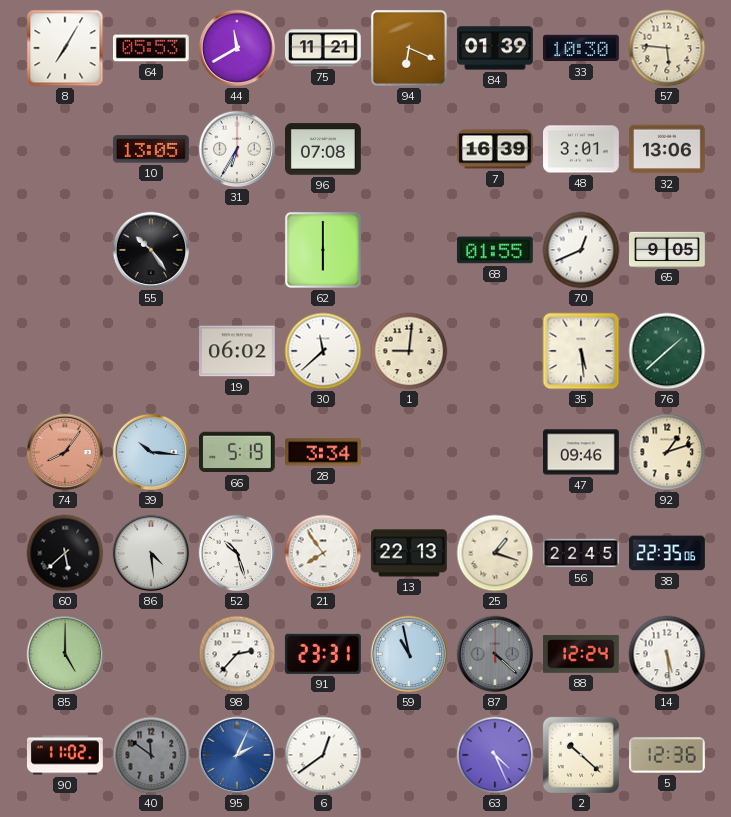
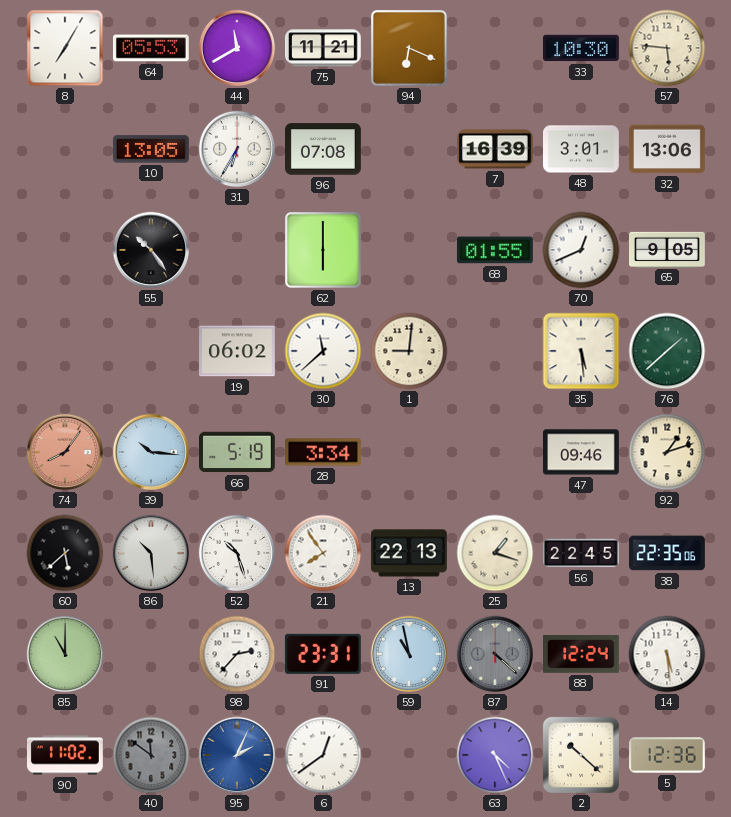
84: 01:39 -> none
86: 4:29 -> 10:29
85: 5:00 -> 11:00
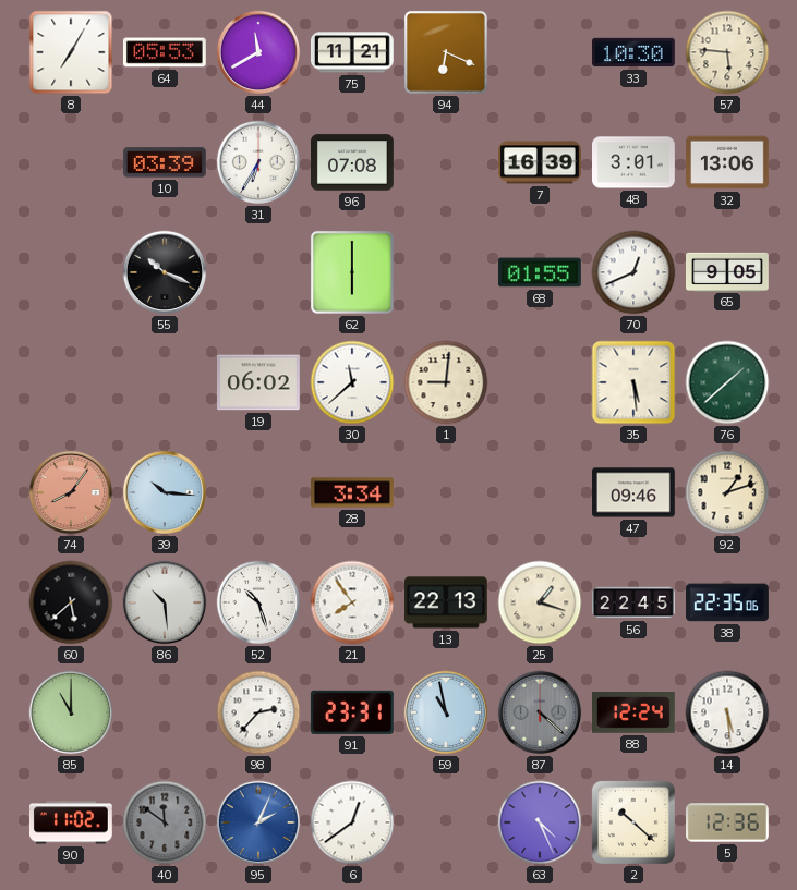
10: 13:05 -> 03:39
55: 10:24 -> 10:19
66: 5:19 -> none
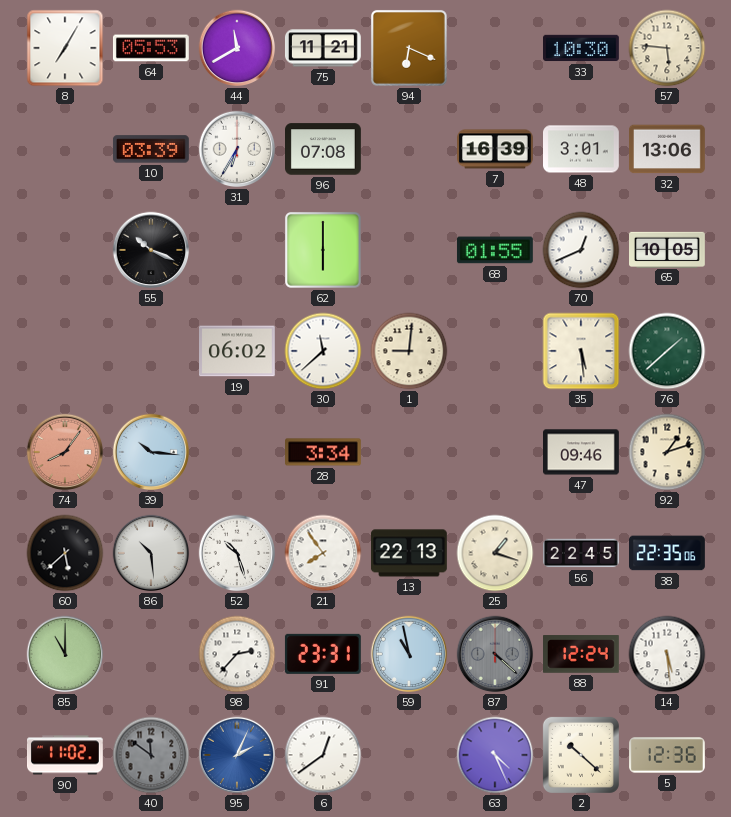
65: 9:05 -> 10:05
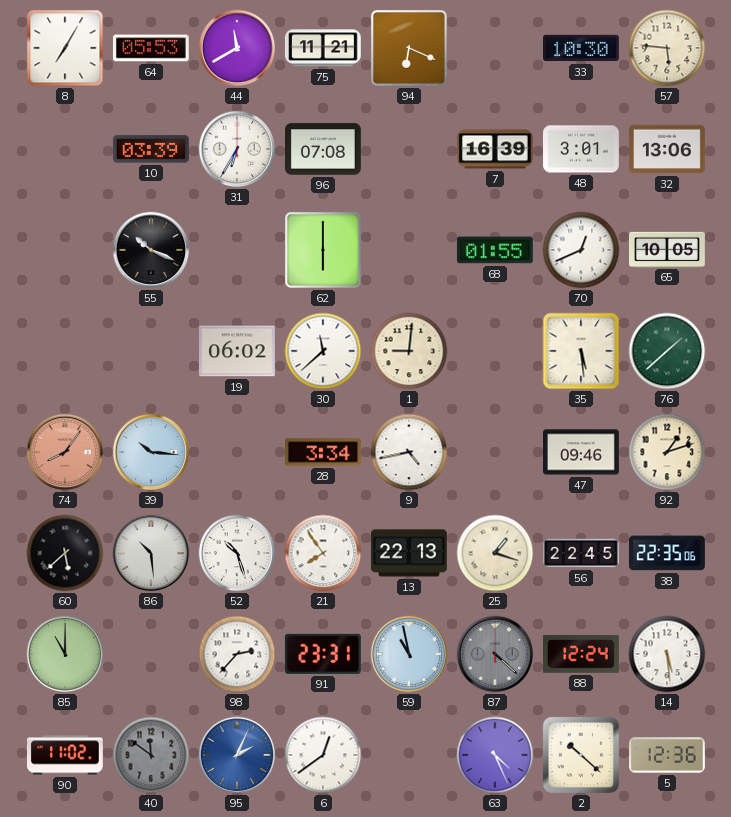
9: none -> 4:43
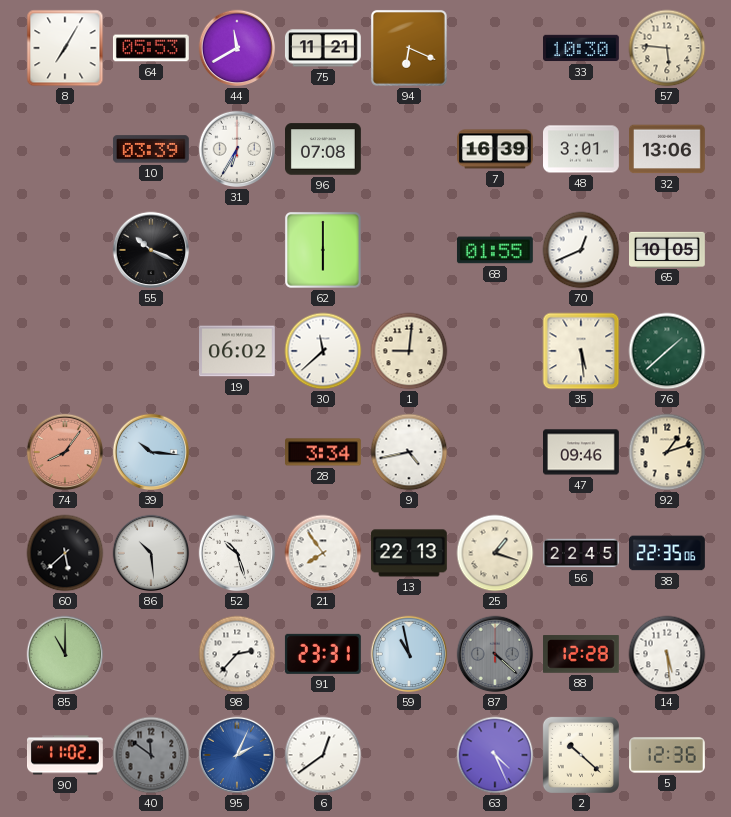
88: 12:24 -> 12:28
